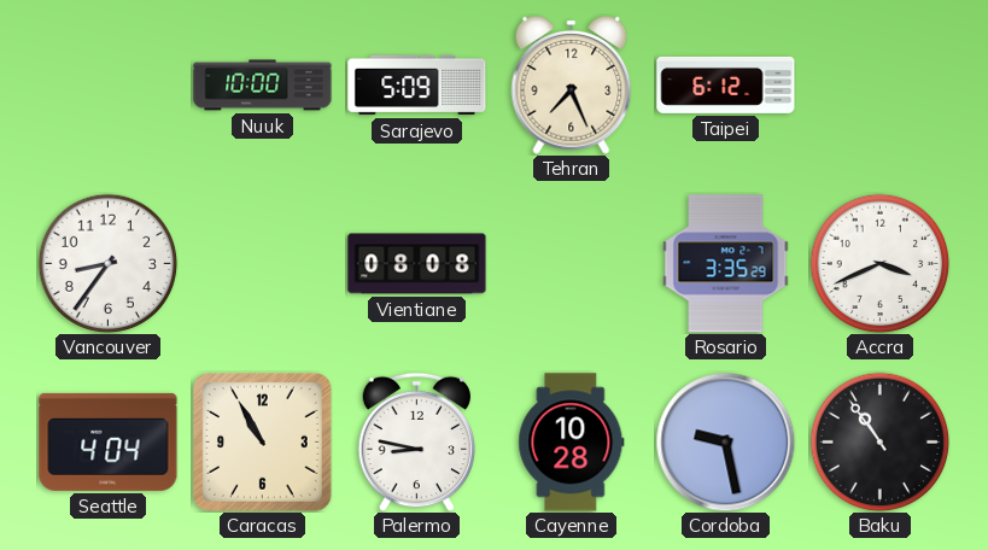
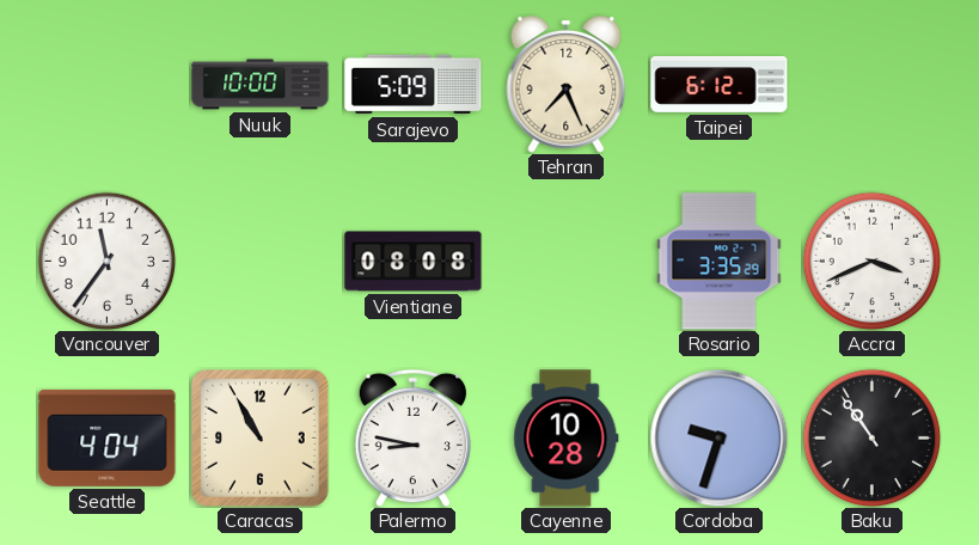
Vancouver: 8:36 -> 11:36
Cordoba: 9:28 -> 9:33
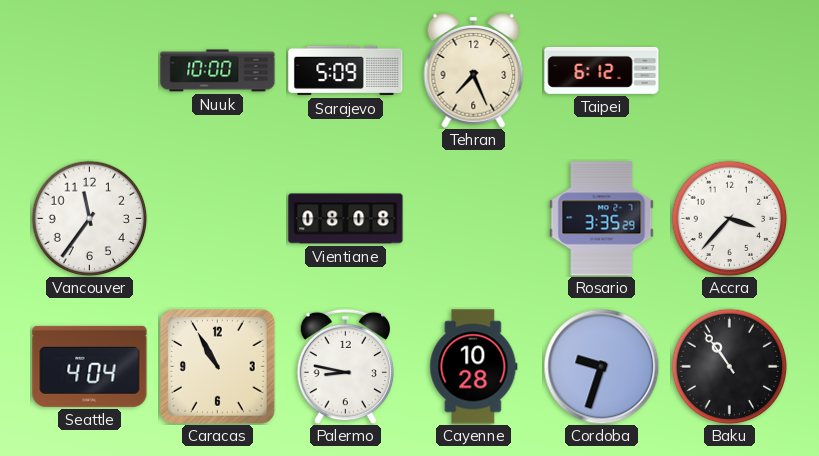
Accra: 3:41 -> 3:37
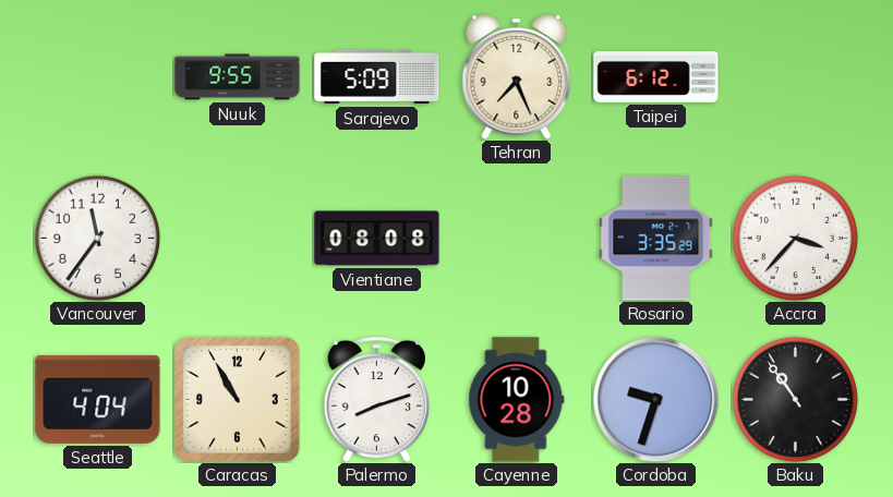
Nuuk: 10:00 -> 9:55
Palermo: 8:47 -> 8:12
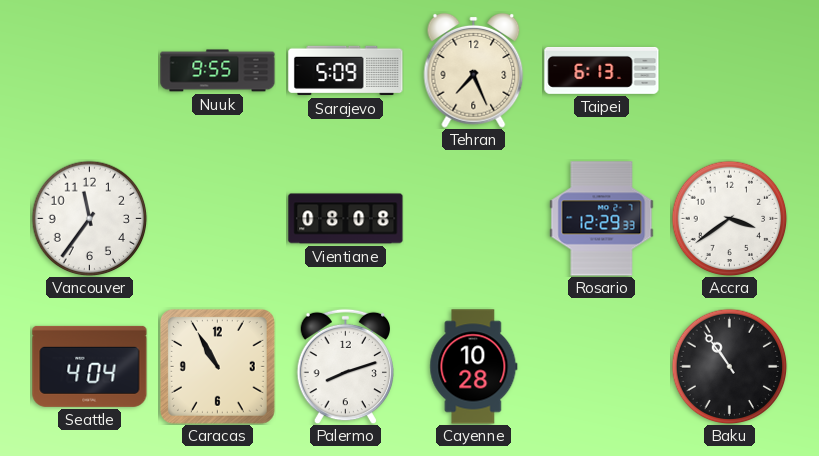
Taipei: 6:12 -> 6:13
Rosario: 3:35 -> 12:29
Accra: 3:37 -> 3:39
Cordoba: 9:33 -> none
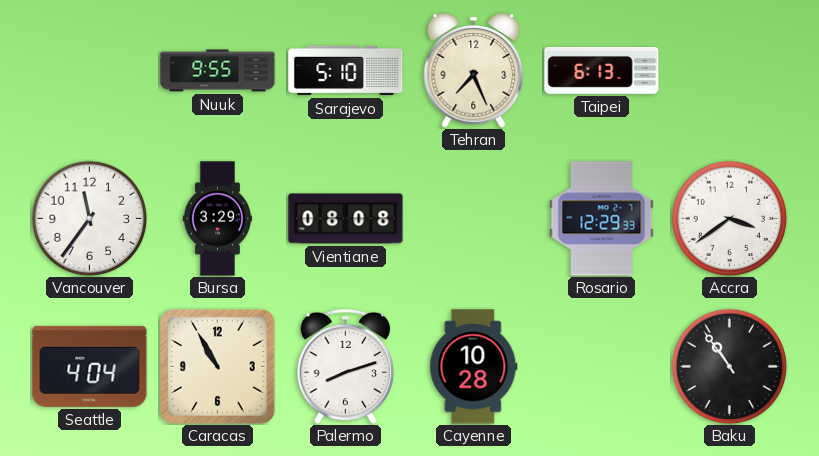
Sarajevo: 5:09 -> 5:10
Bursa: none -> 3:29
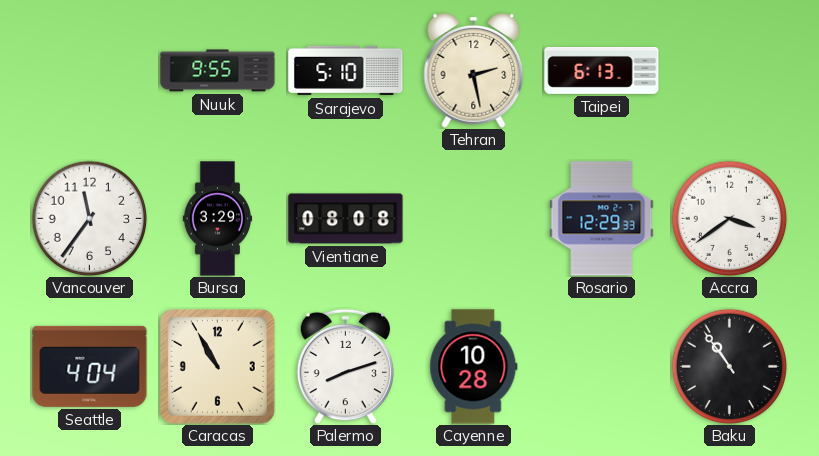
Tehran: 7:26 -> 2:28
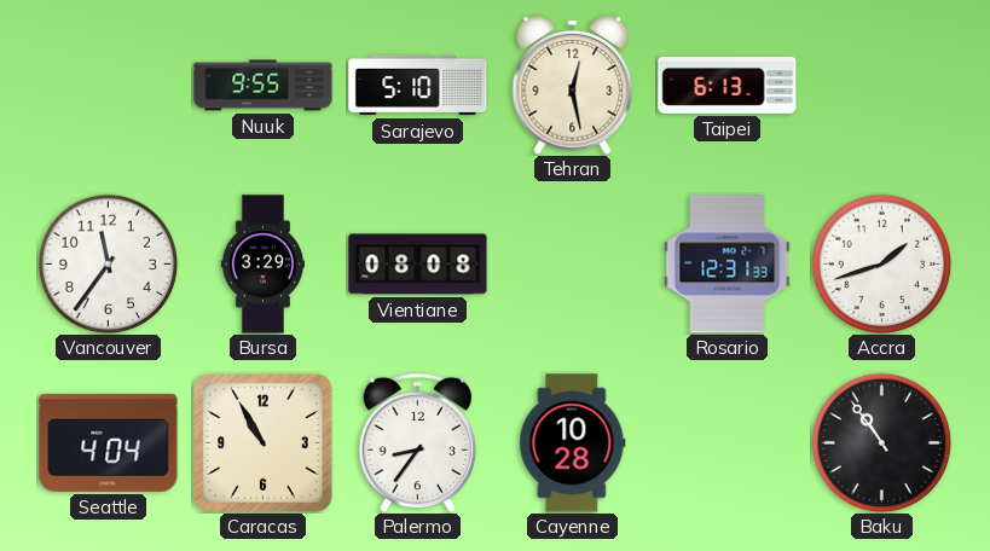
Tehran: 2:28 -> 12:28
Rosario: 12:29 -> 12:31
Accra: 3:39 -> 1:42
Palermo: 8:12 -> 8:36
